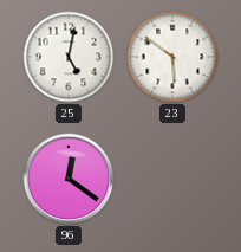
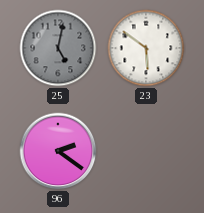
25 dial: white -> grey
96: 12:21 -> 2:21
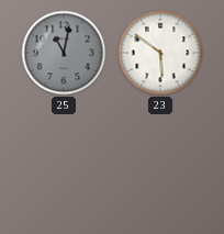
25: 5:02 -> 11:02
96: 2:21 -> none
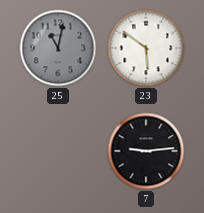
7: none -> 9:14
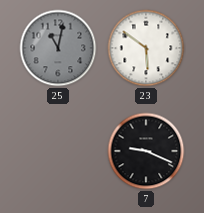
7: 9:14 -> 9:19
